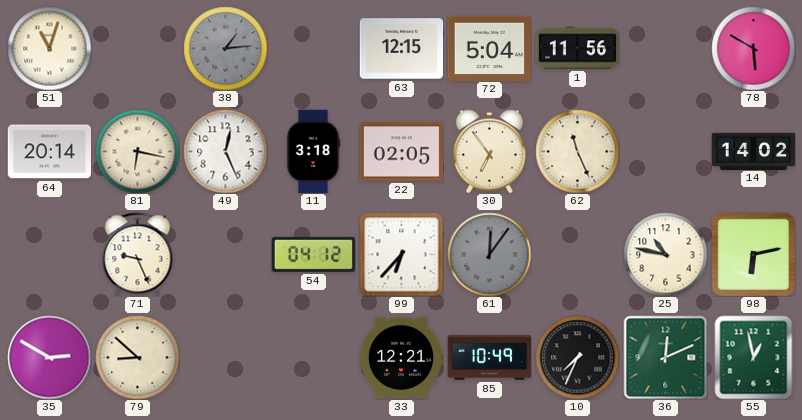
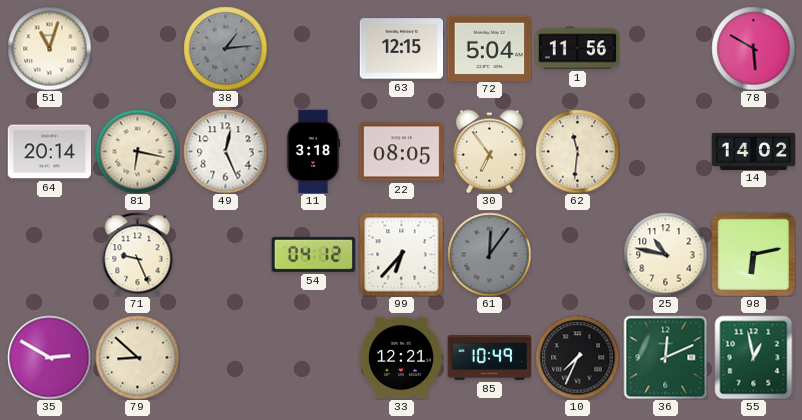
22: 02:05 -> 08:05
62: 11:26 -> 11:31
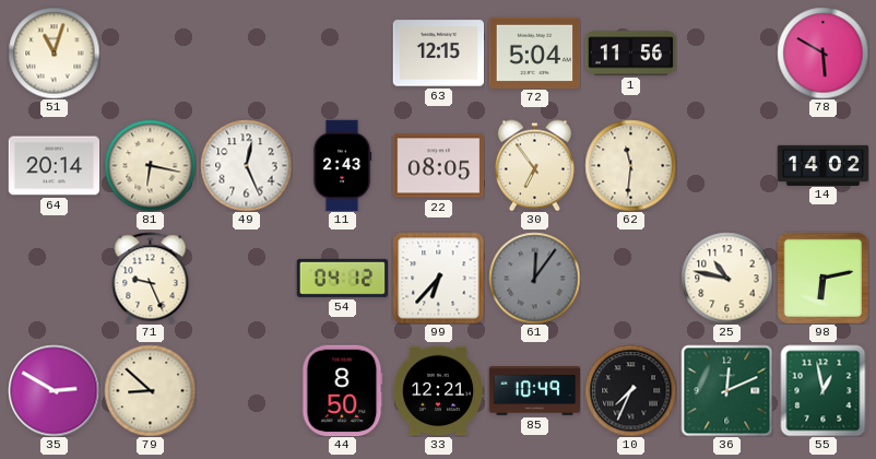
38: 1:14 -> none
11: 3:18 -> 2:43
44: none -> 8:50
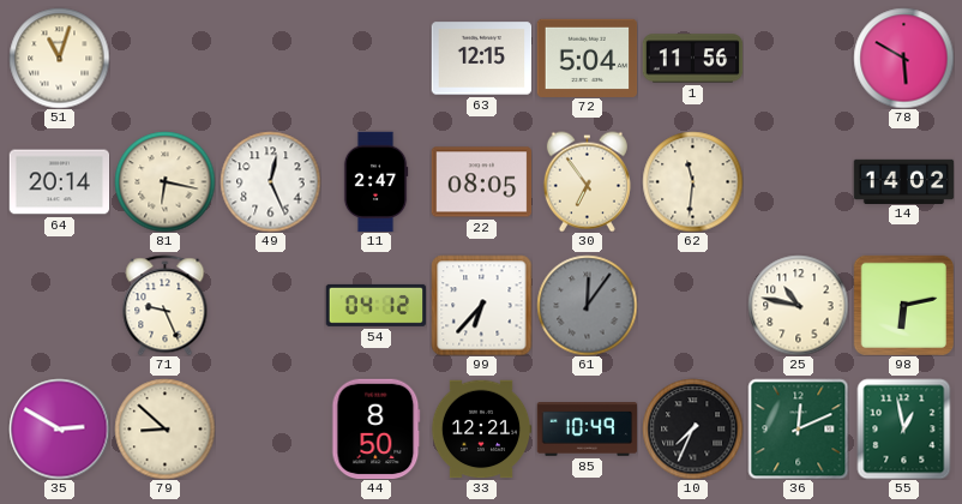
11: 2:43 -> 2:47
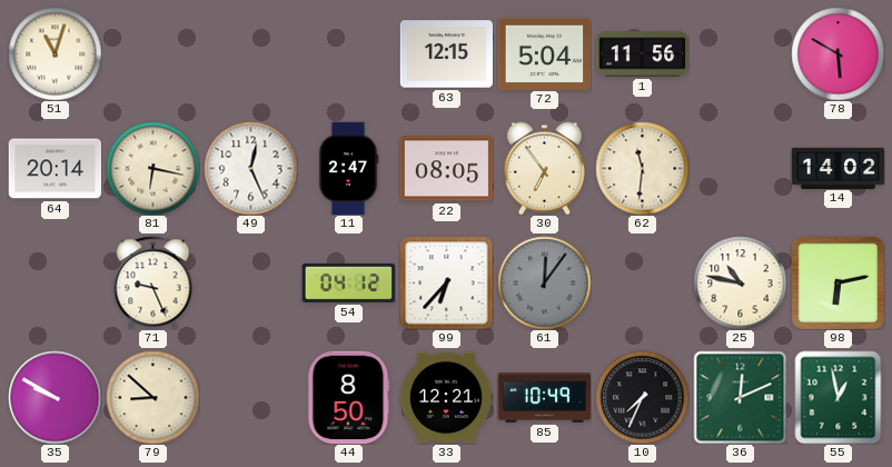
35: 2:50 -> 9:50
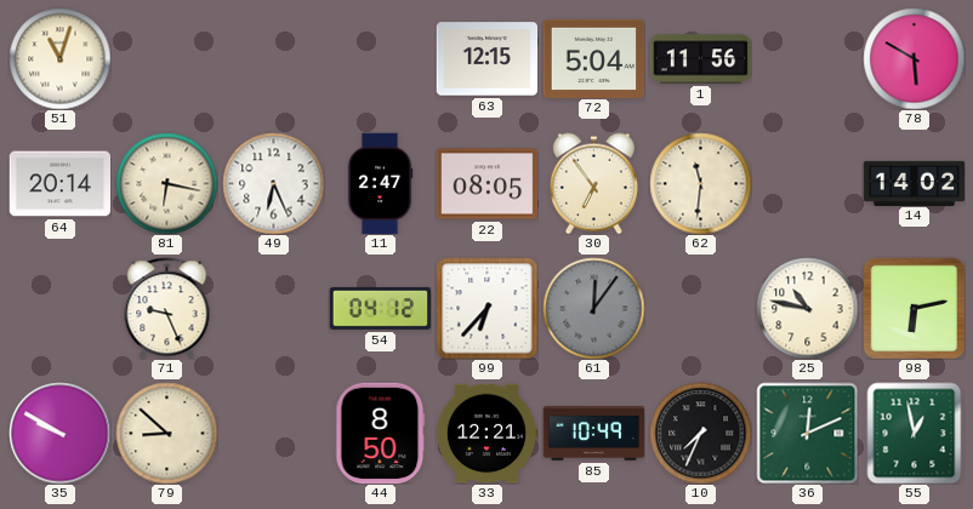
49: 12:26 -> 6:26
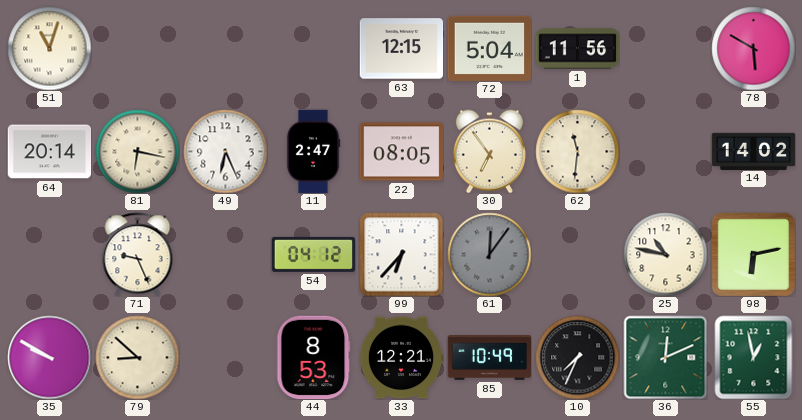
44: 8:50 -> 8:53
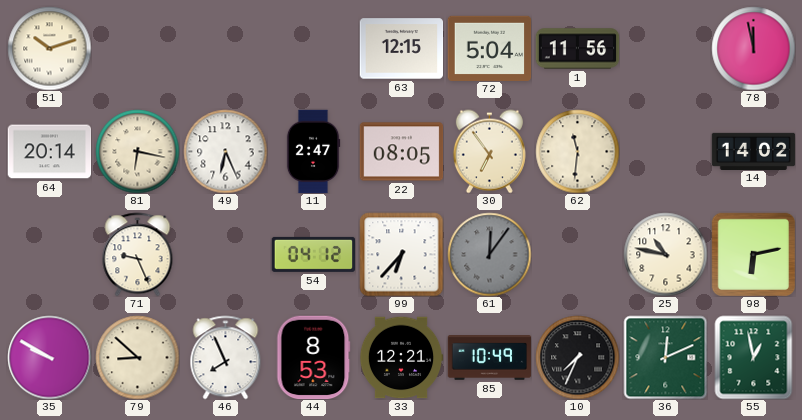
51: 11:03 -> 10:12
78: 5:50 -> 11:58
46: none -> 7:56
